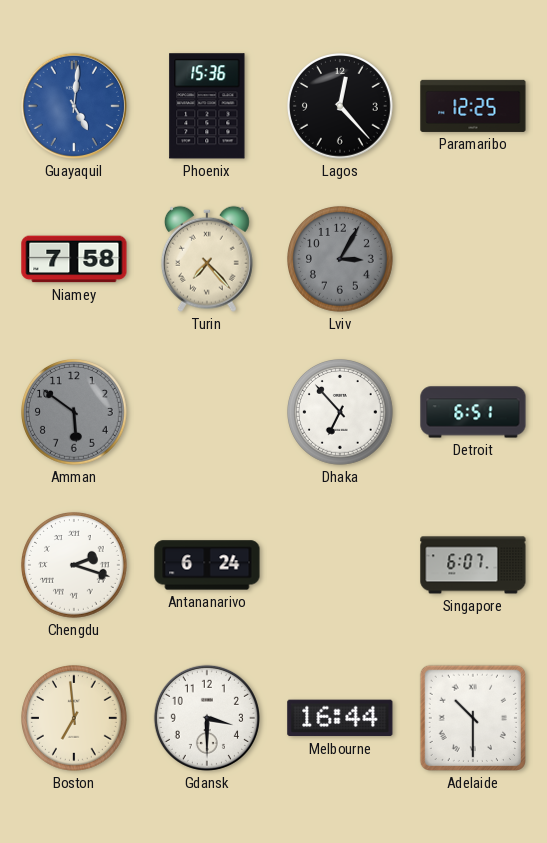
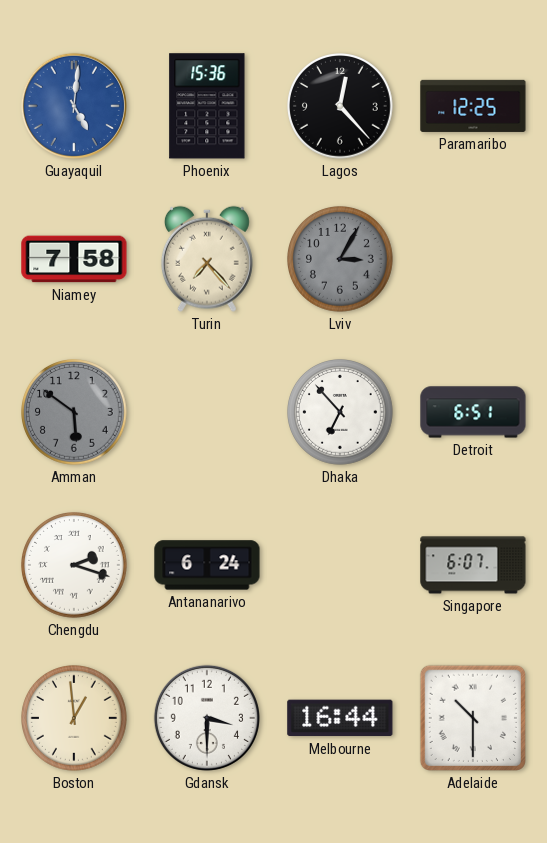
Boston: 6:59 -> 12:59
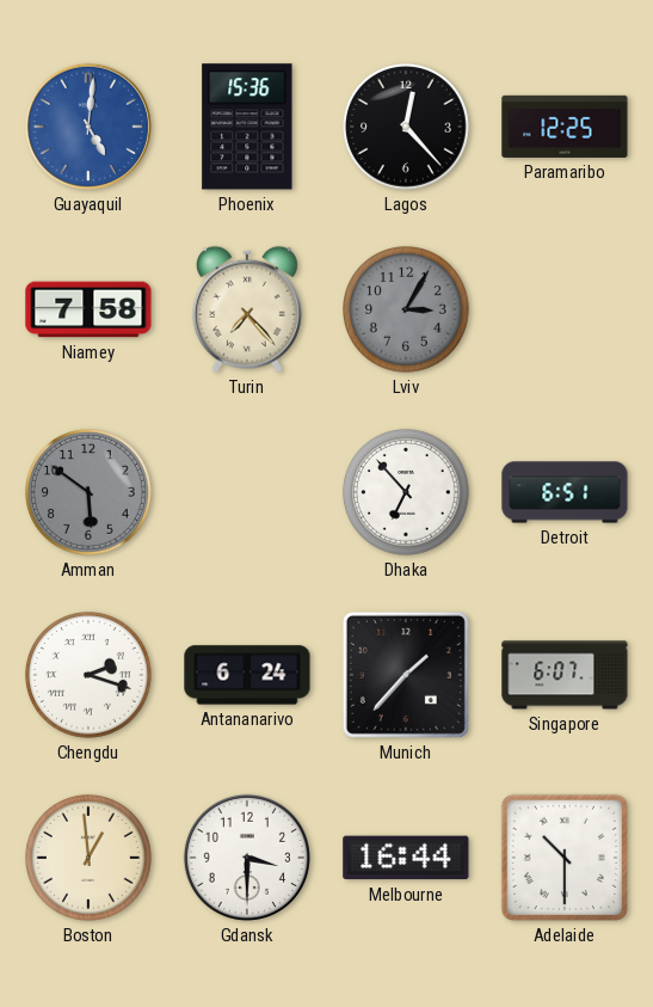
Munich: none -> 1:37
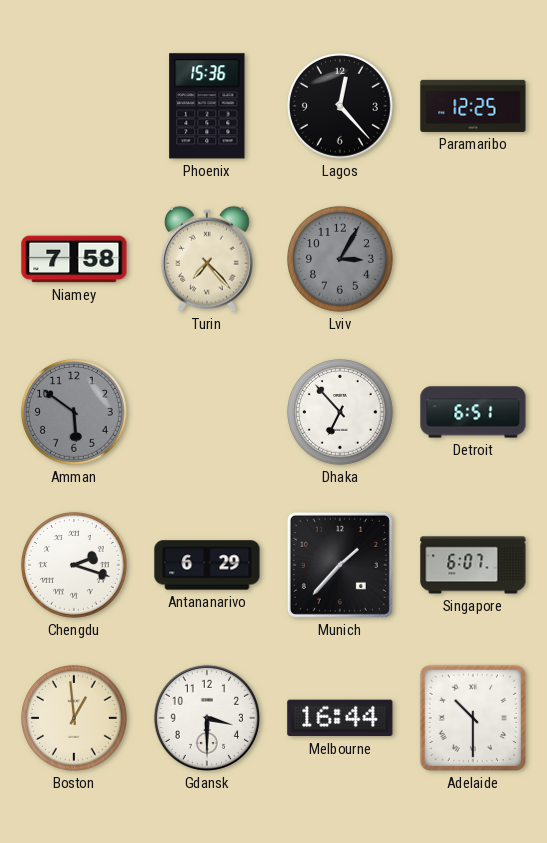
Guayaquil: 5:01 -> none
Antananarivo: 6:24 -> 6:29
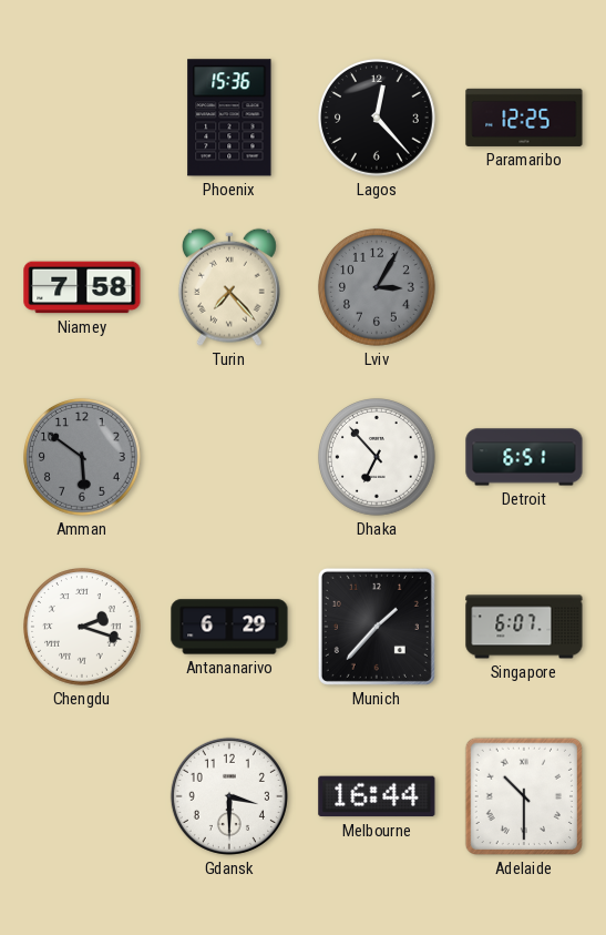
Boston: 12:59 -> none
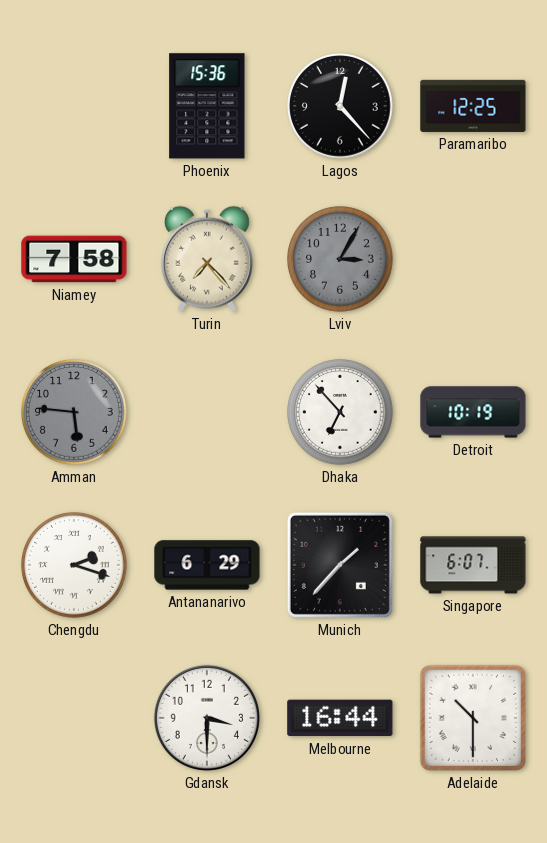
Amman: 5:51 -> 5:46
Detroit: 6:51 -> 10:19
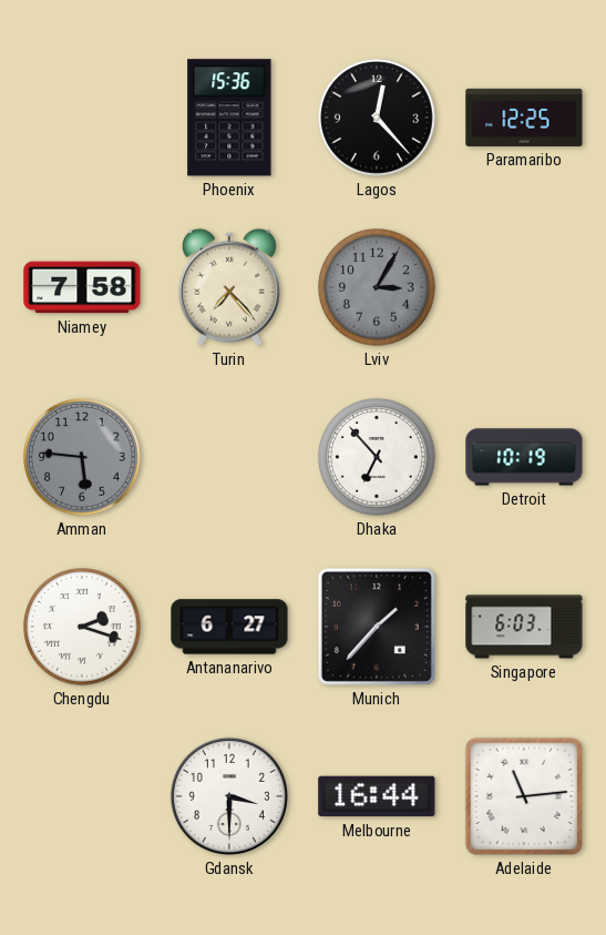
Antananarivo: 6:29 -> 6:27
Singapore: 6:07 -> 6:03
Adelaide: 10:30 -> 11:14
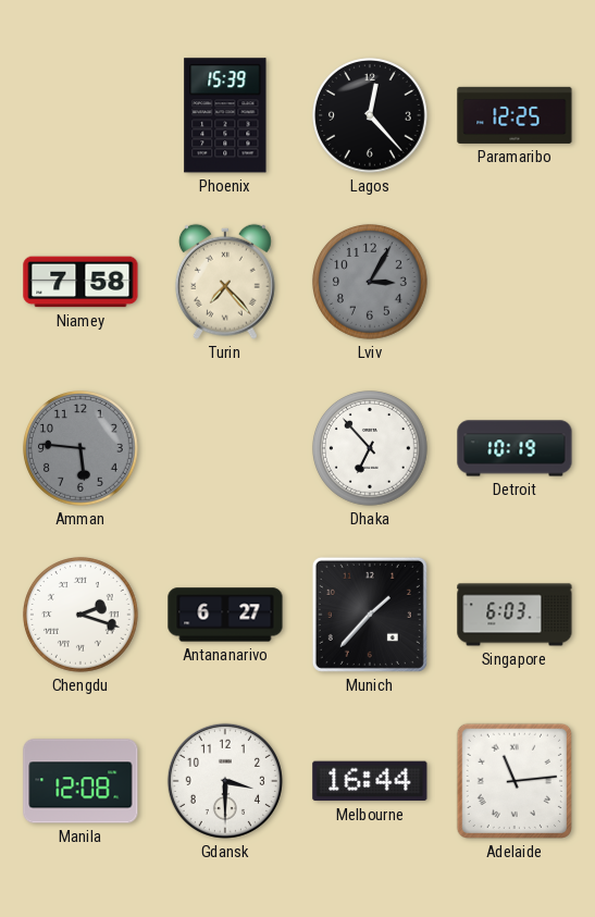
Phoenix: 15:36 -> 15:39
Manila: none -> 12:08
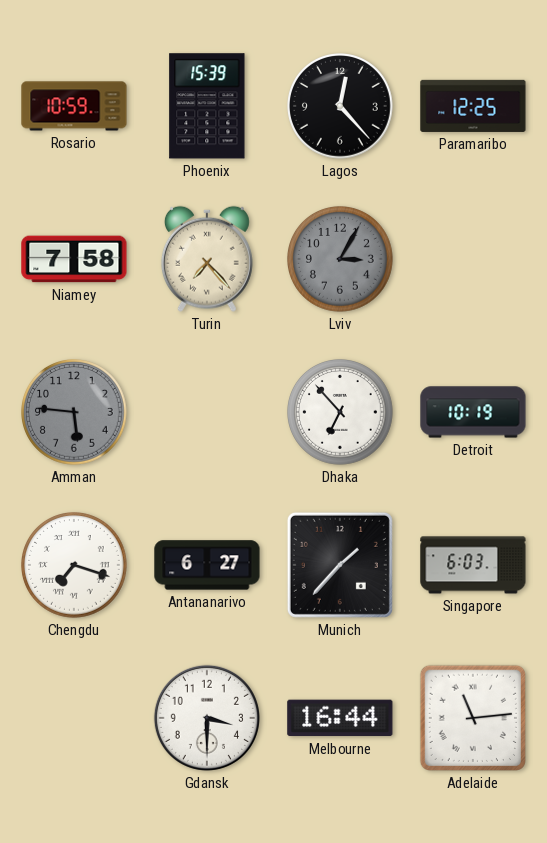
Rosario: none -> 10:59
Chengdu: 2:18 -> 7:18
Manila: 12:08 -> none
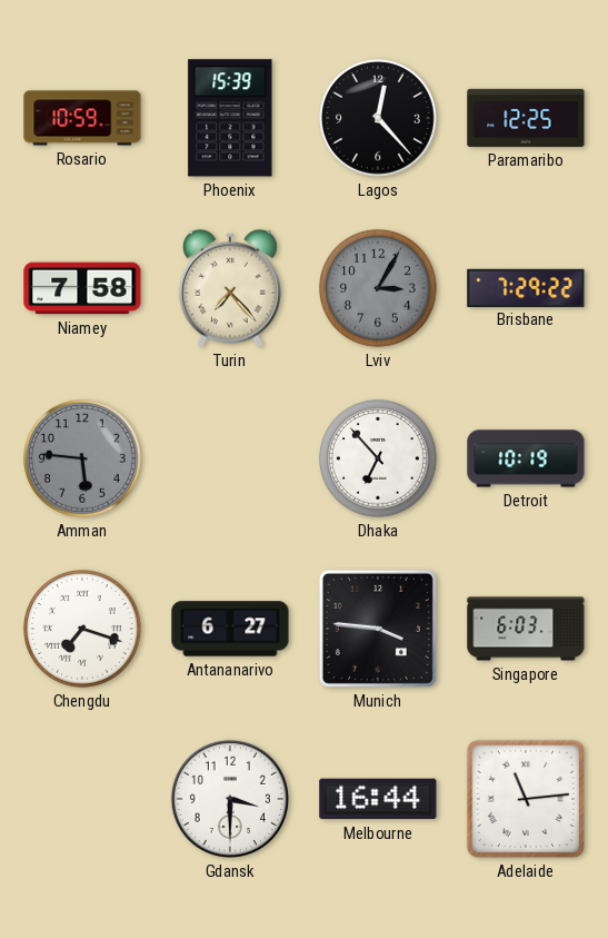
Brisbane: none -> 7:29
Munich: 1:37 -> 3:46
